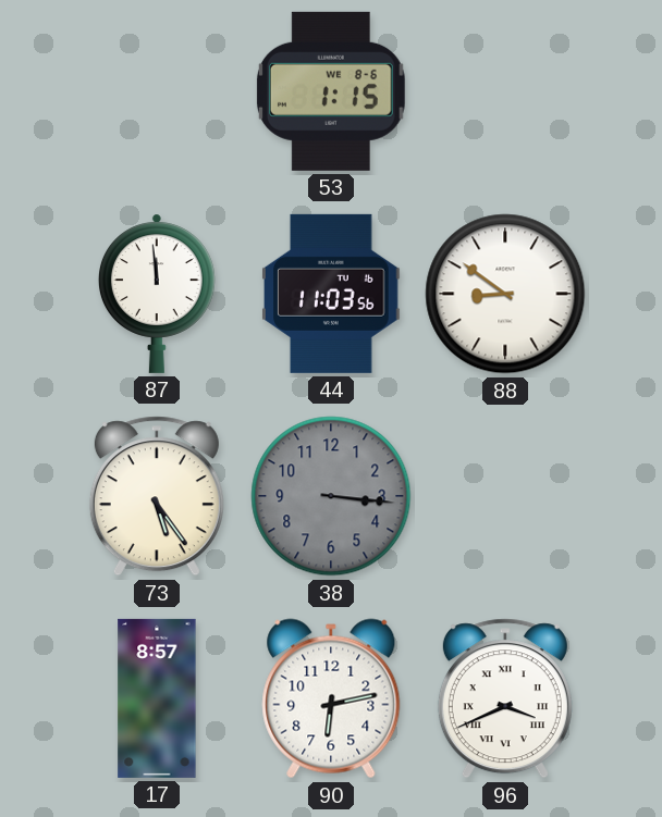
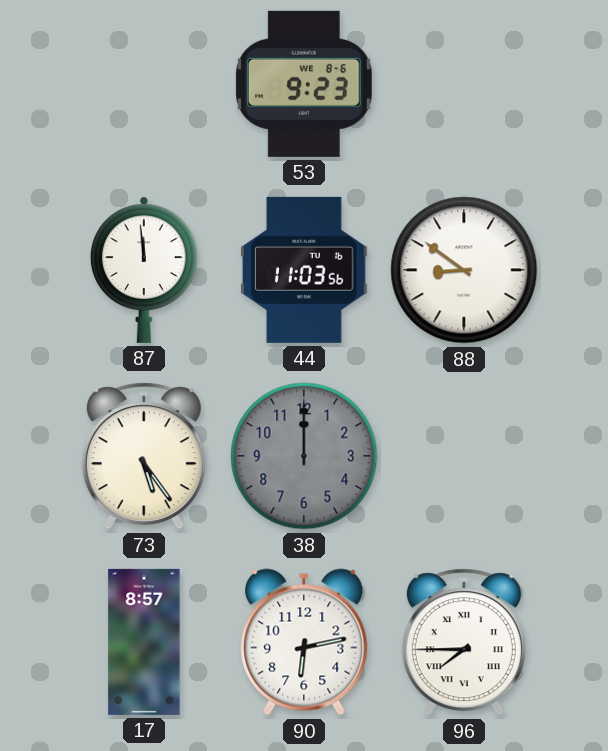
53: 1:15 -> 9:23
38: 3:16 -> 12:00
96: 3:41 -> 7:45
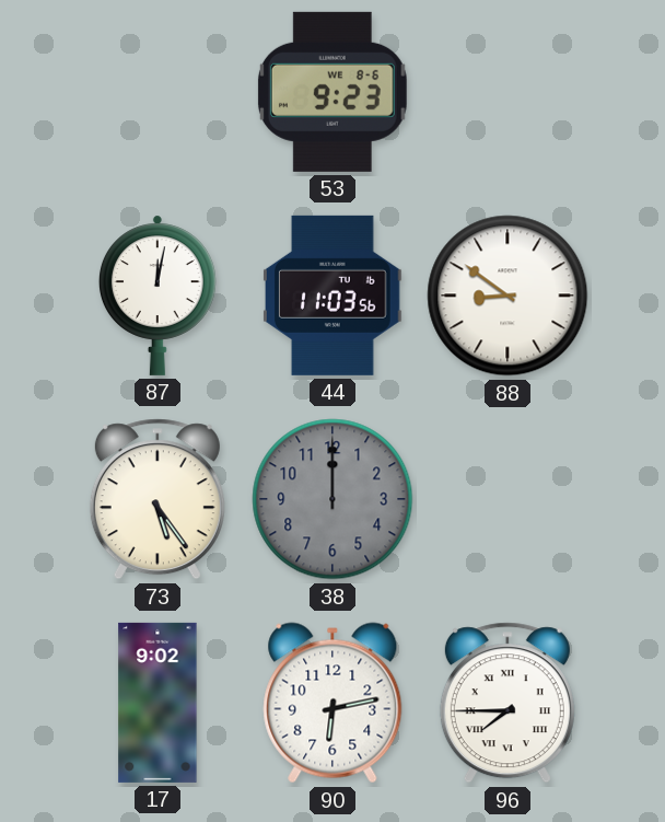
87: 11:59 -> 12:02
17: 8:57 -> 9:02
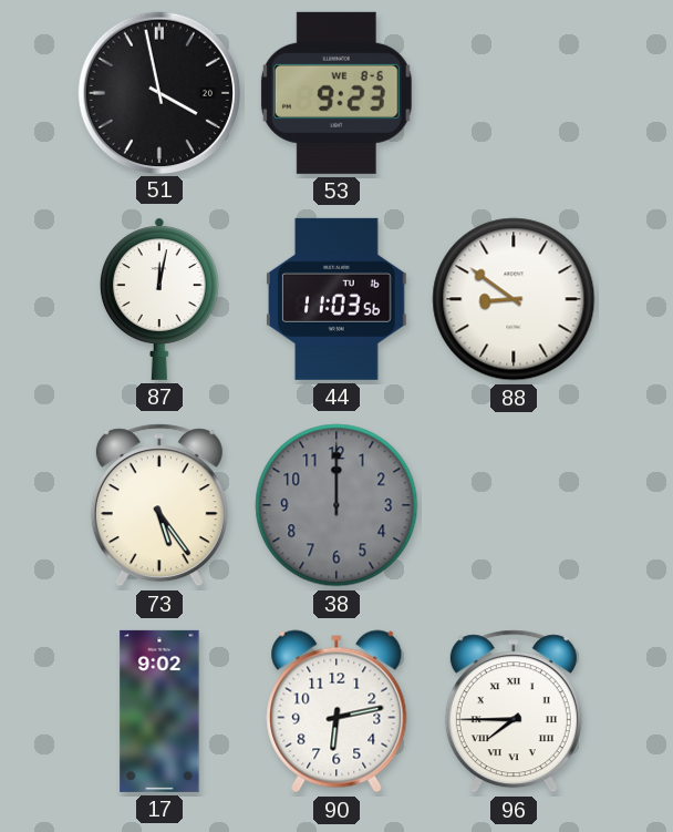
51: none -> 3:58
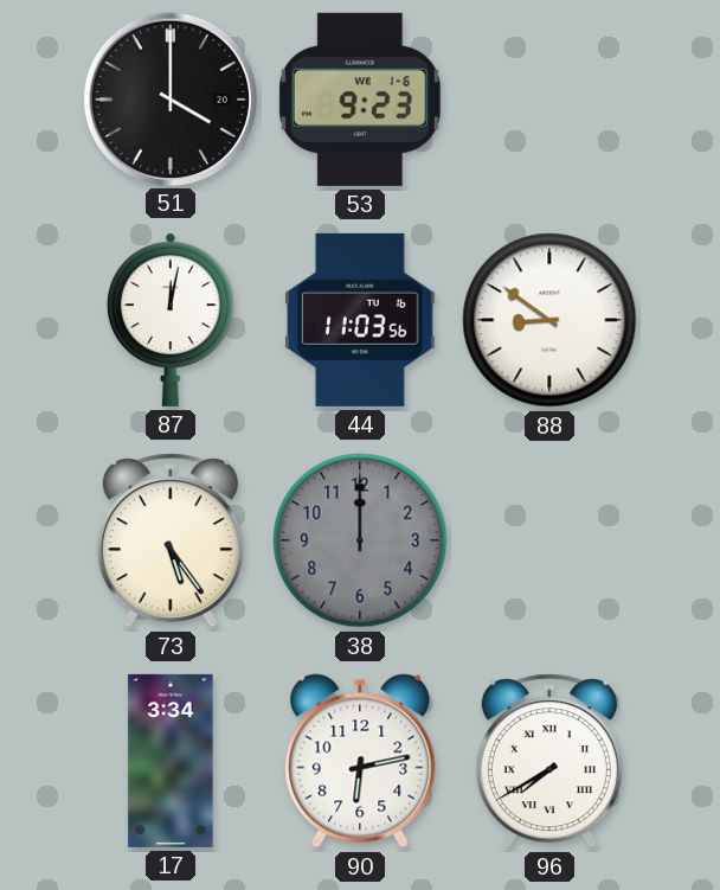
51: 3:58 -> 4:00
53 date: WE 8-6 -> WE 1-6
17: 9:02 -> 3:34
96: 7:45 -> 7:40
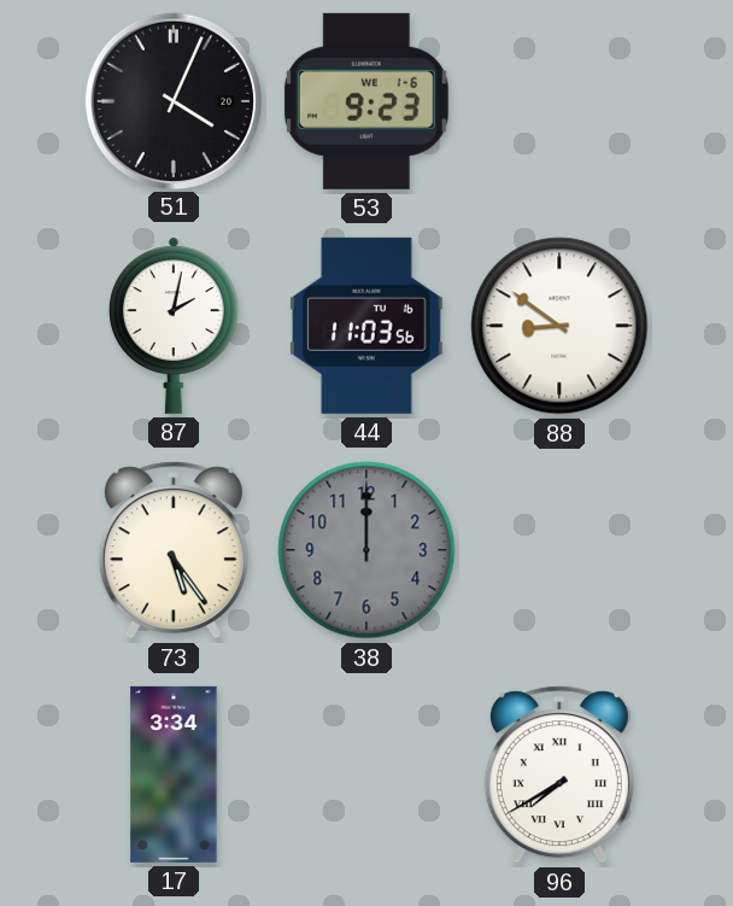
51: 4:00 -> 4:04
87: 12:02 -> 2:02
90: 6:13 -> none
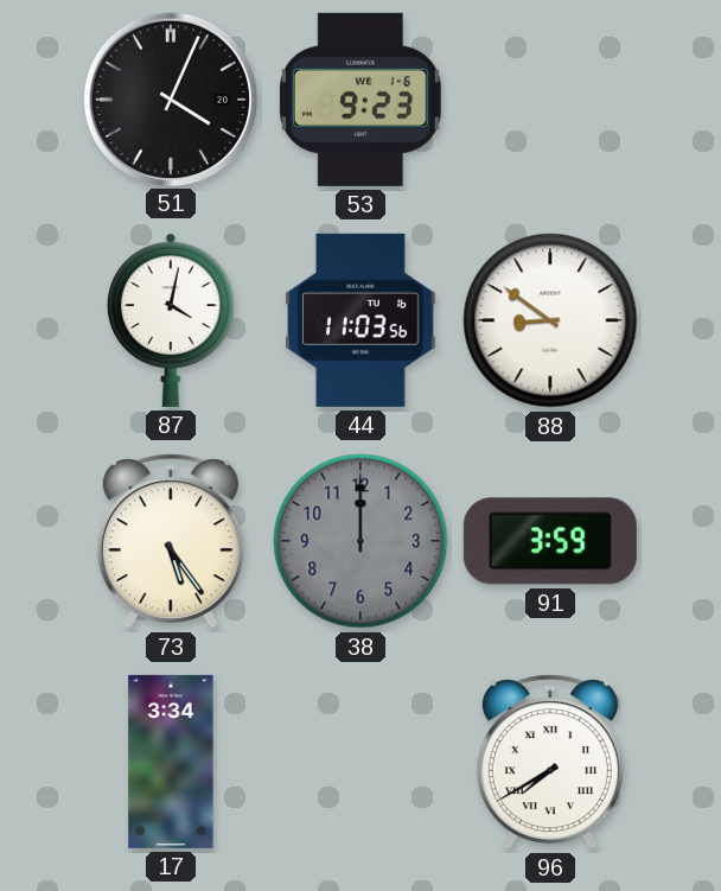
87: 2:02 -> 4:02
91: none -> 3:59
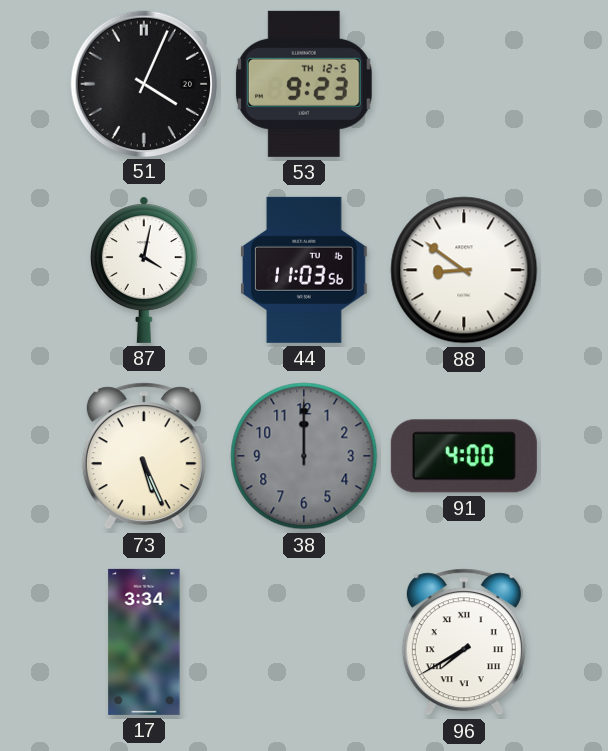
53 date: WE 1-6 -> TH 12-5
73: 5:24 -> 5:26
91: 3:59 -> 4:00
